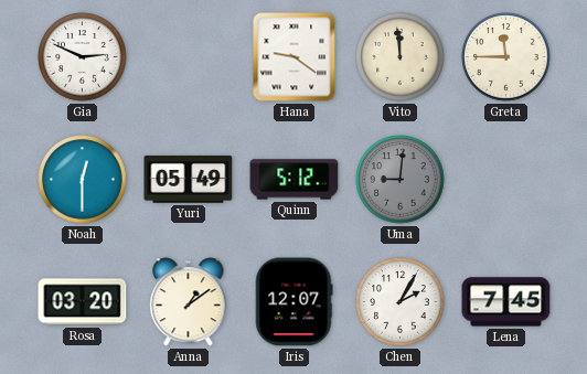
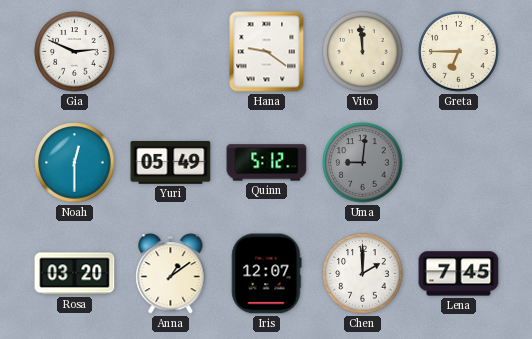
Greta: 11:45 -> 6:45
Chen: 2:05 -> 2:00
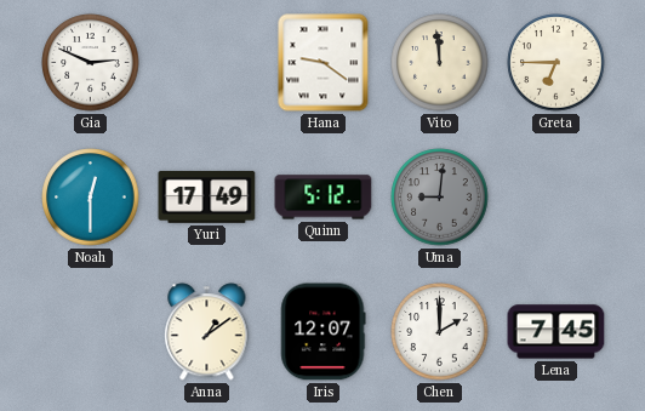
Yuri: 05:49 -> 17:49
Rosa: 03:20 -> none
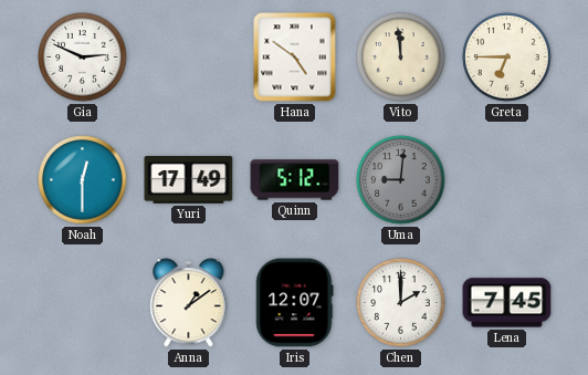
Hana: 9:21 -> 4:51
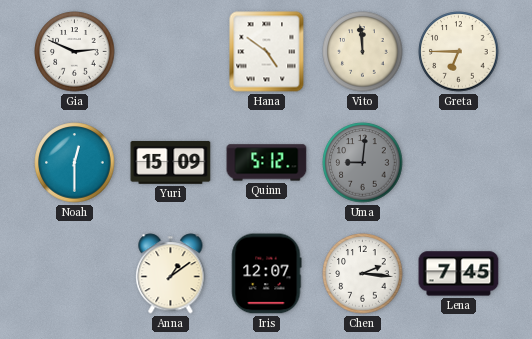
Yuri: 17:49 -> 15:09
Chen: 2:00 -> 2:16
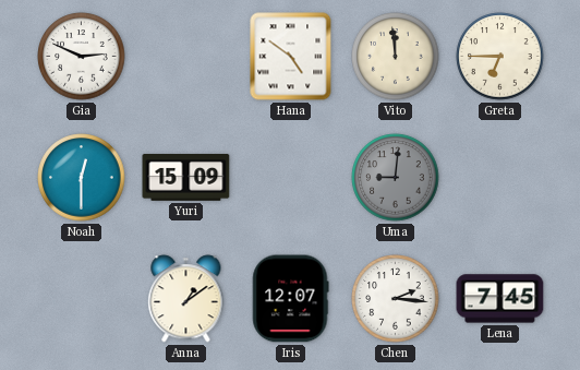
Quinn: 5:12 -> none
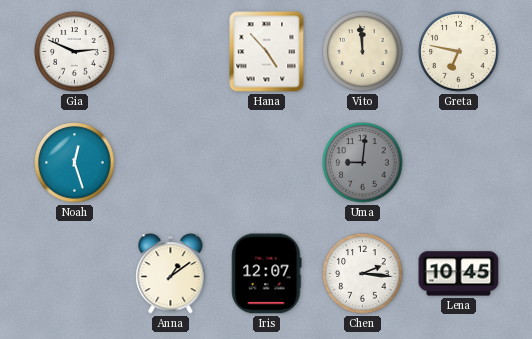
Hana: 4:51 -> 4:53
Greta: 6:45 -> 6:47
Noah: 12:30 -> 12:27
Yuri: 15:09 -> none
Lena: 7:45 -> 10:45
